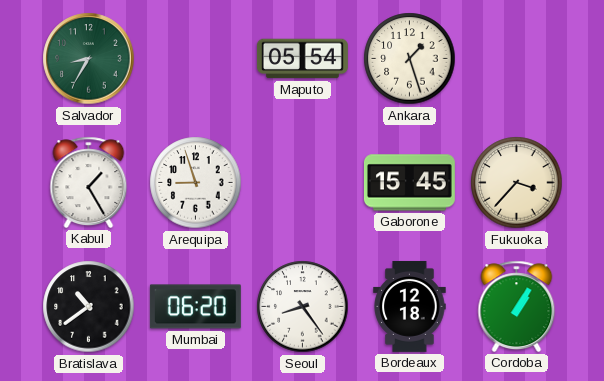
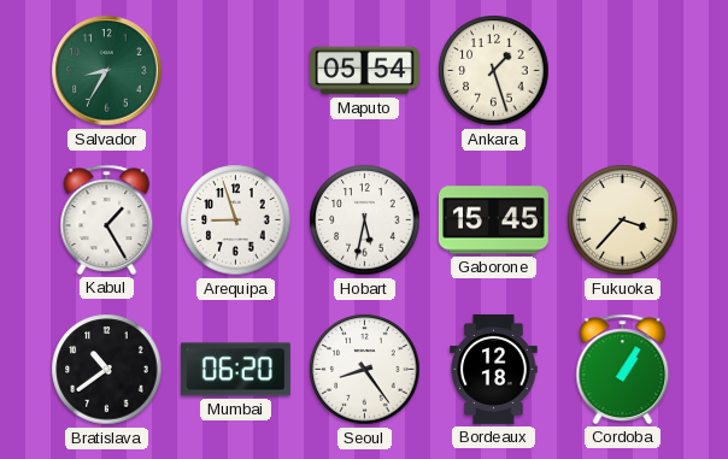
Hobart: none -> 5:32
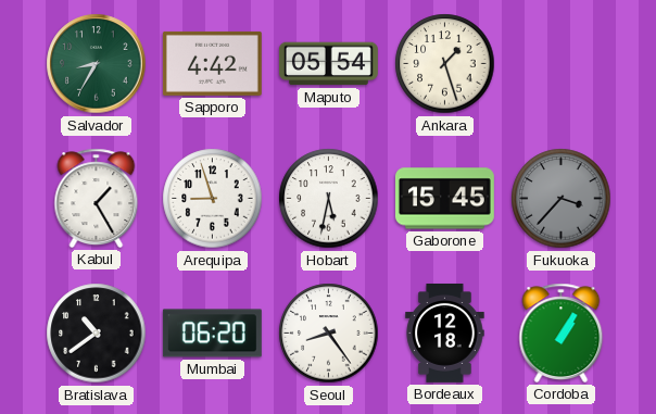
Sapporo: none -> 4:42
Fukuoka dial: cream -> grey
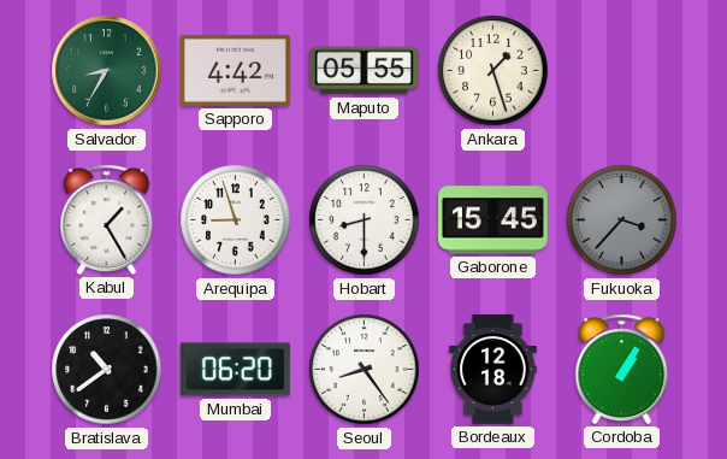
Maputo: 05:54 -> 05:55
Hobart: 5:32 -> 8:30
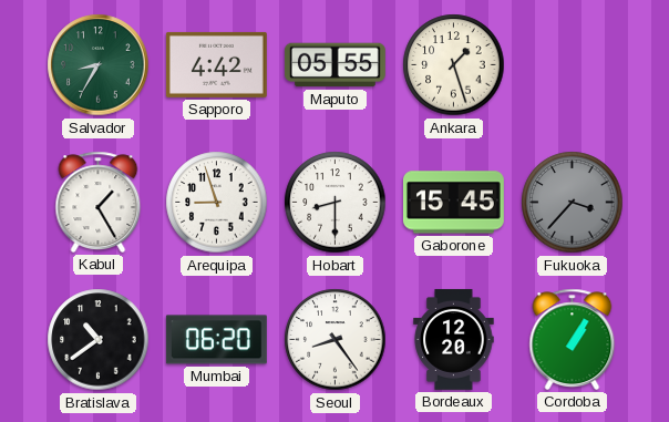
Bordeaux: 12:18 -> 12:20
